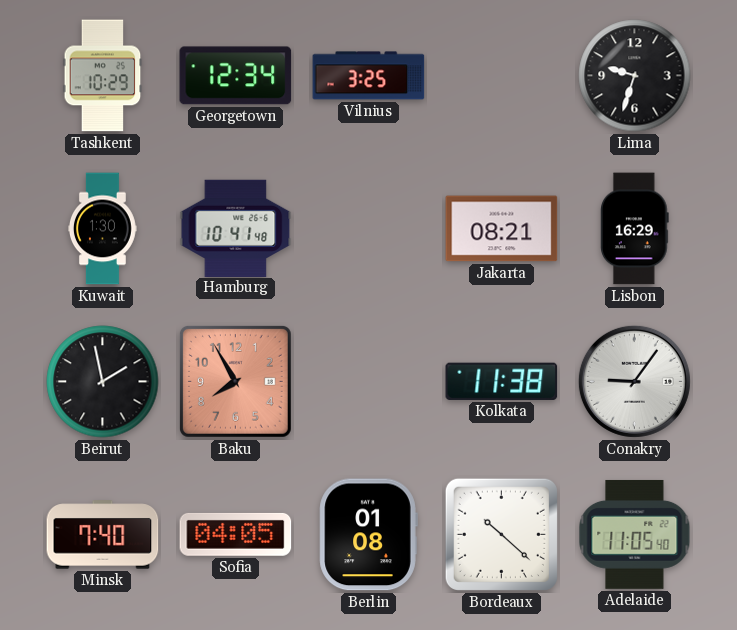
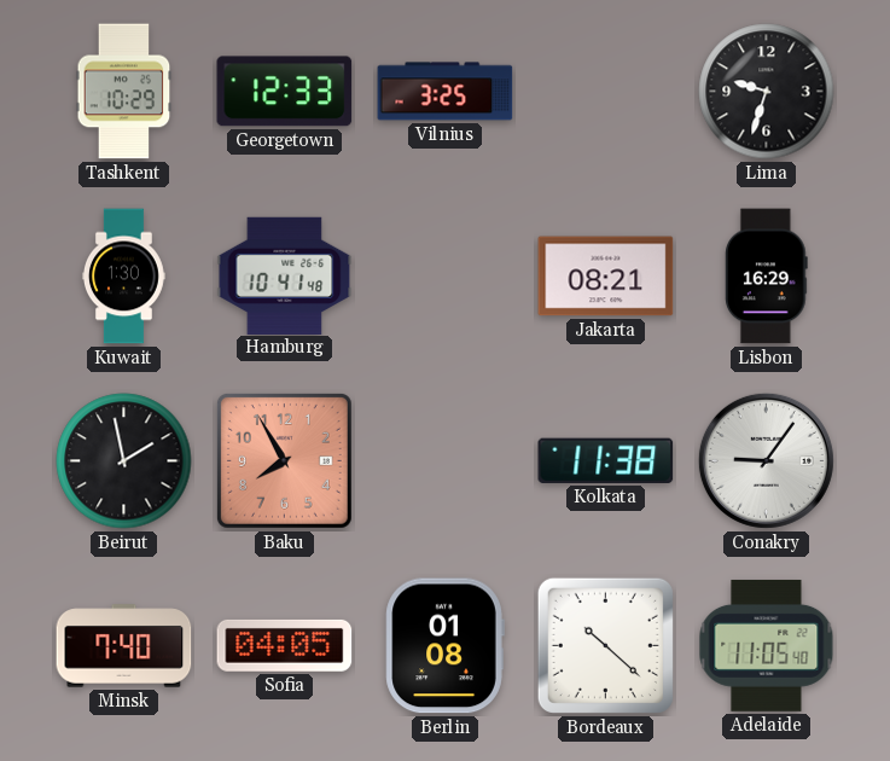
Georgetown: 12:34 -> 12:33
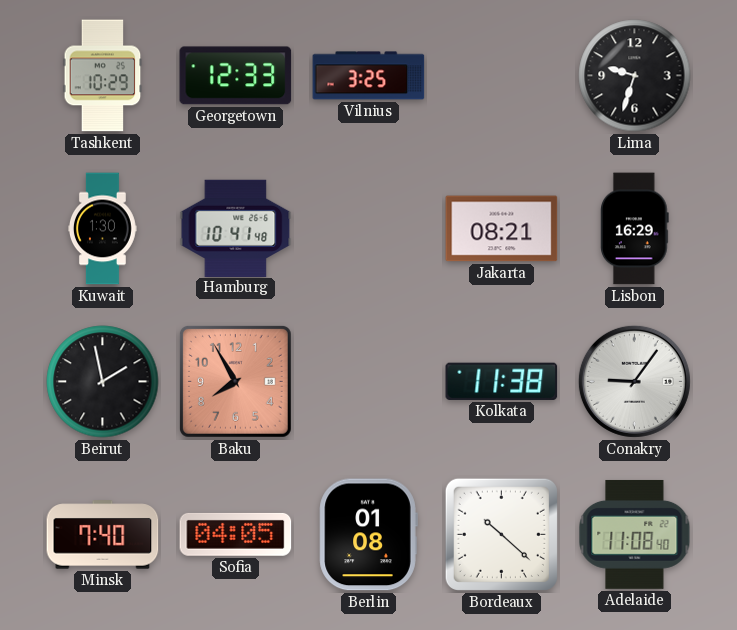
Adelaide: 11:05 -> 11:08
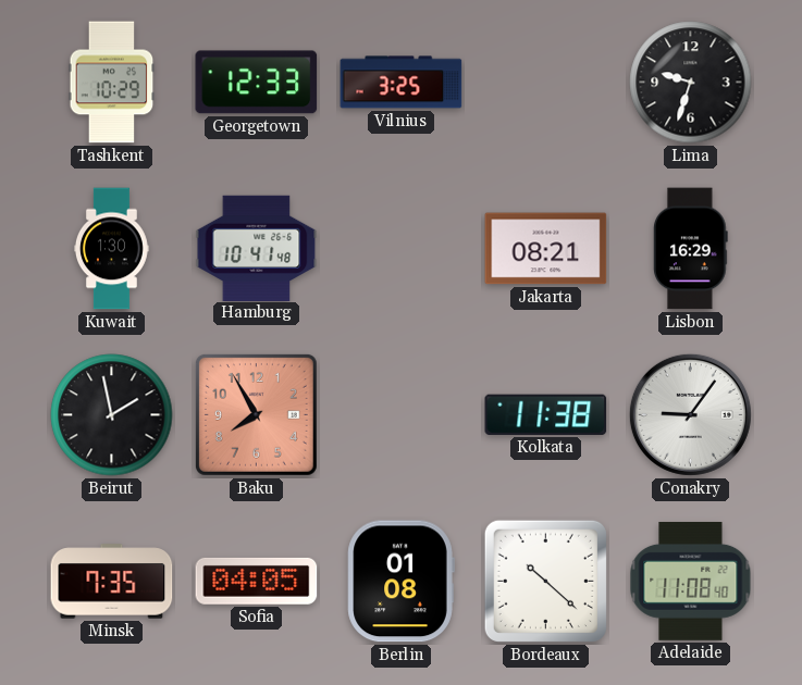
Minsk: 7:40 -> 7:35
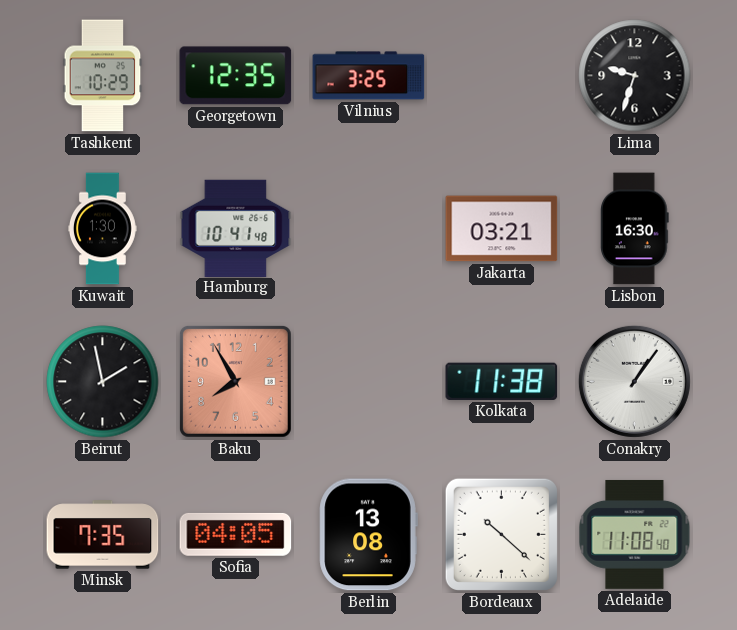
Georgetown: 12:33 -> 12:35
Jakarta: 08:21 -> 03:21
Lisbon: 16:29 -> 16:30
Conakry: 9:06 -> 1:06
Berlin: 01:08 -> 13:08
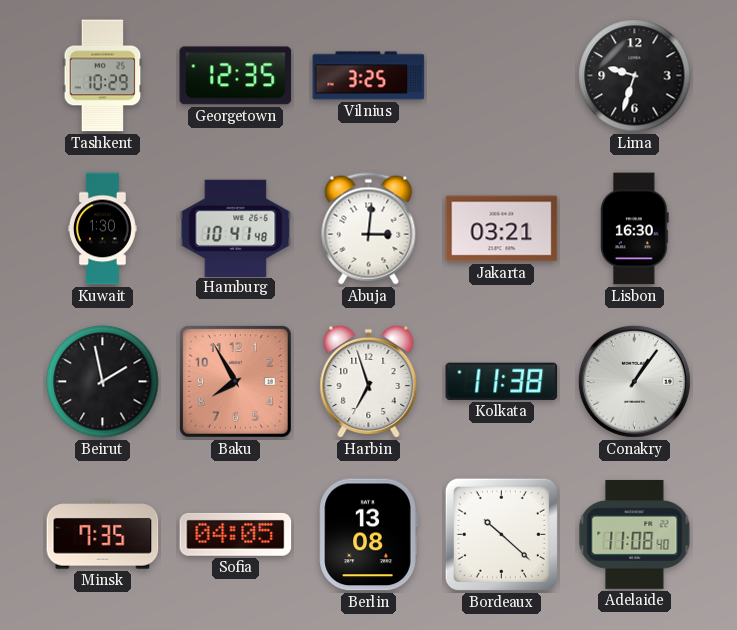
Abuja: none -> 3:01
Harbin: none -> 6:57
